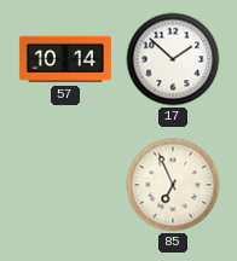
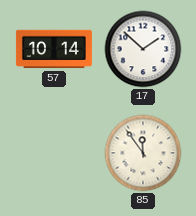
85: 6:56 -> 11:54
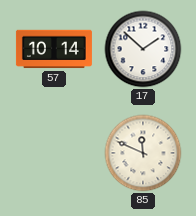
85: 11:54 -> 11:49
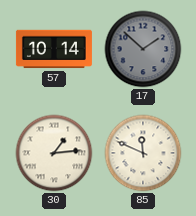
17 dial: white -> grey
30: none -> 1:14
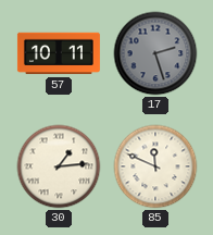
57: 10:14 -> 10:11
17: 1:52 -> 2:27
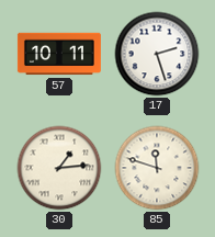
17 dial: grey -> white
85: 11:49 -> 11:48
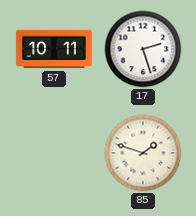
30: 1:14 -> none
85: 11:48 -> 1:48
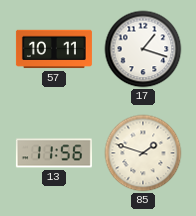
17: 2:27 -> 1:18
13: none -> 11:56
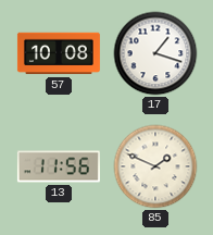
57: 10:11 -> 10:08
85: 1:48 -> 1:49
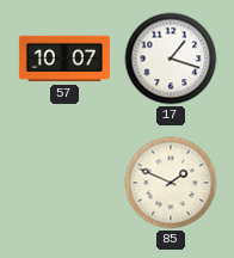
57: 10:08 -> 10:07
13: 11:56 -> none
